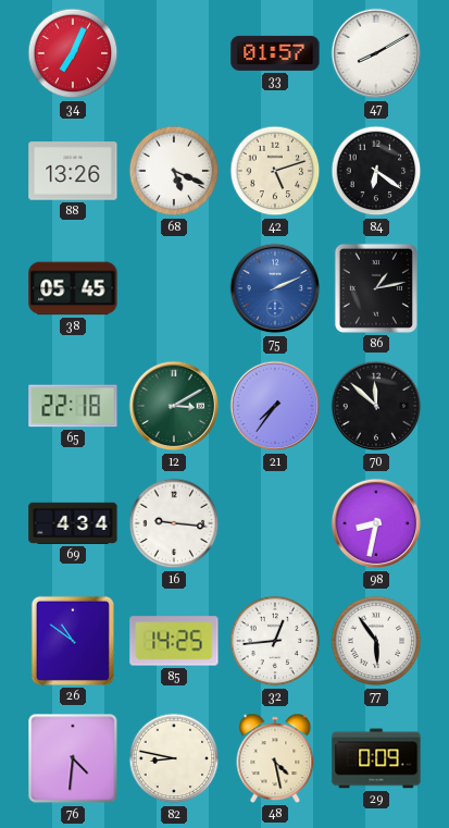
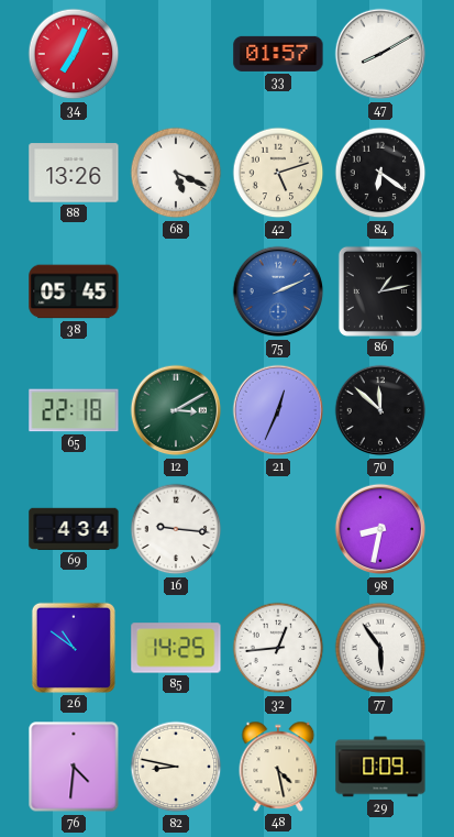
21: 7:36 -> 12:34
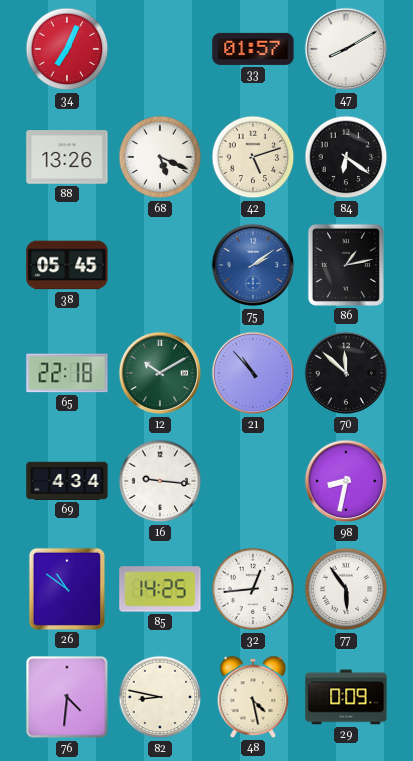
75: 2:11 -> 2:09
12: 3:10 -> 10:10
21: 12:34 -> 10:53
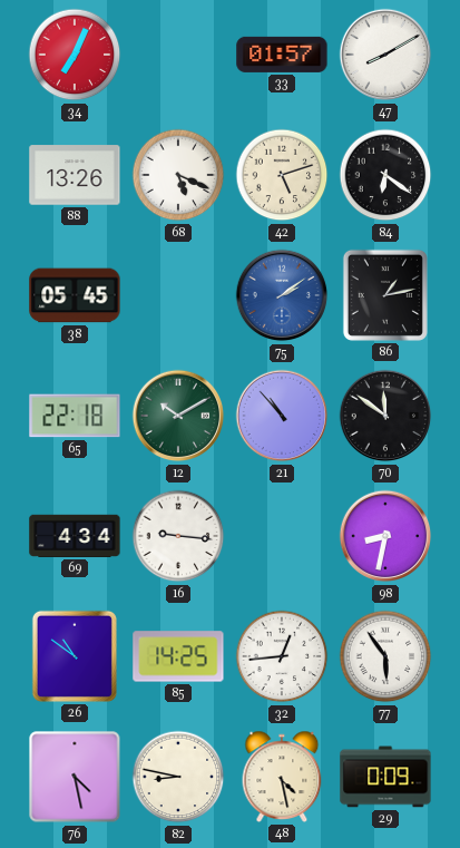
70: 11:52 -> 11:51
76: 4:31 -> 4:28
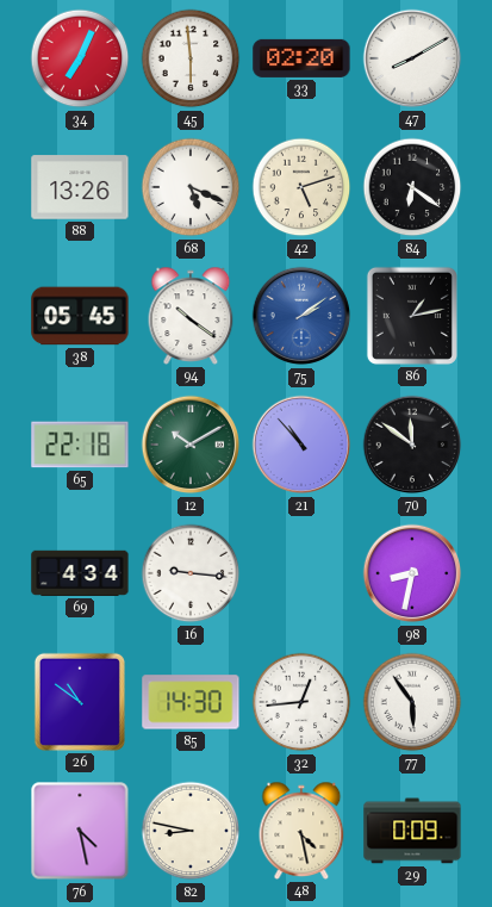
45: none -> 5:59
33: 01:57 -> 02:20
94: none -> 10:21
85: 14:25 -> 14:30
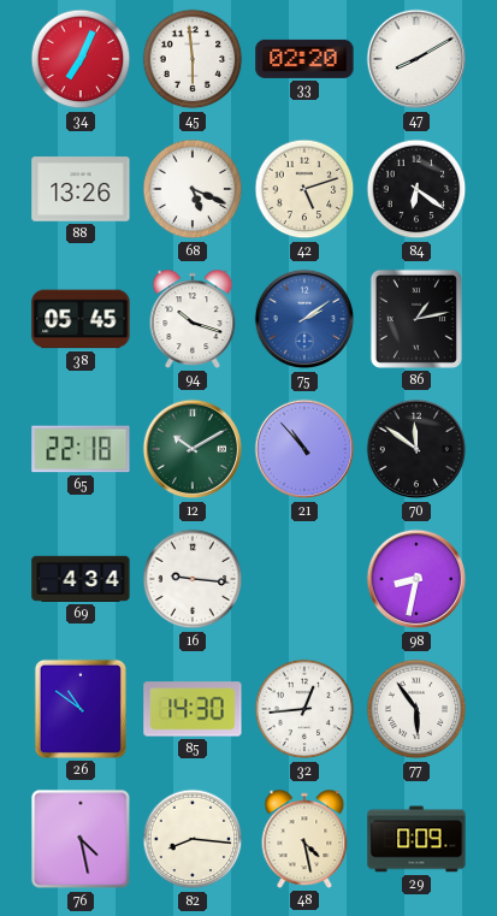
94: 10:21 -> 10:18
82: 8:47 -> 8:16
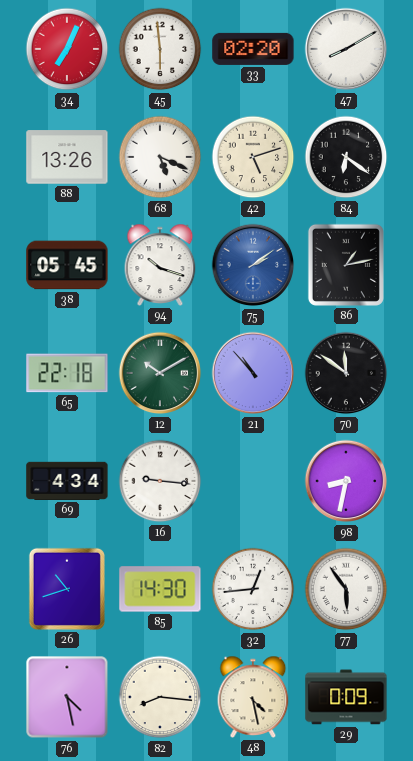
26: 10:51 -> 10:42
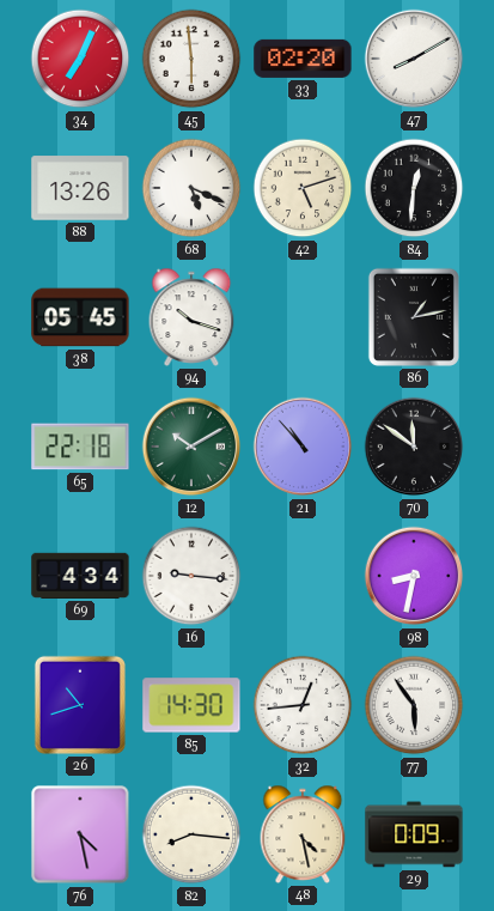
84: 6:21 -> 12:31
75: 2:09 -> none
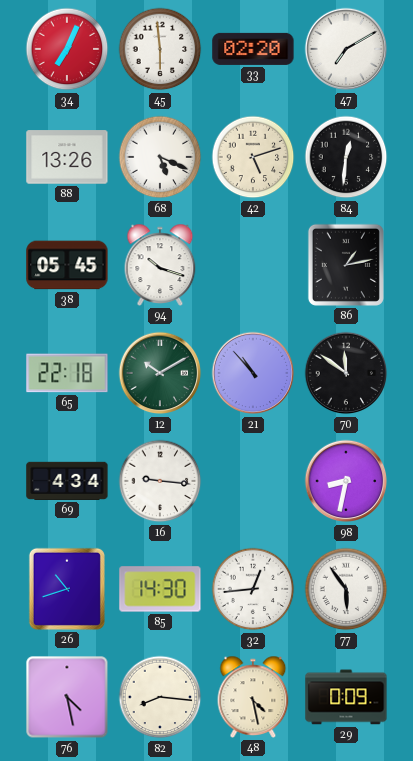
47: 8:10 -> 7:10
